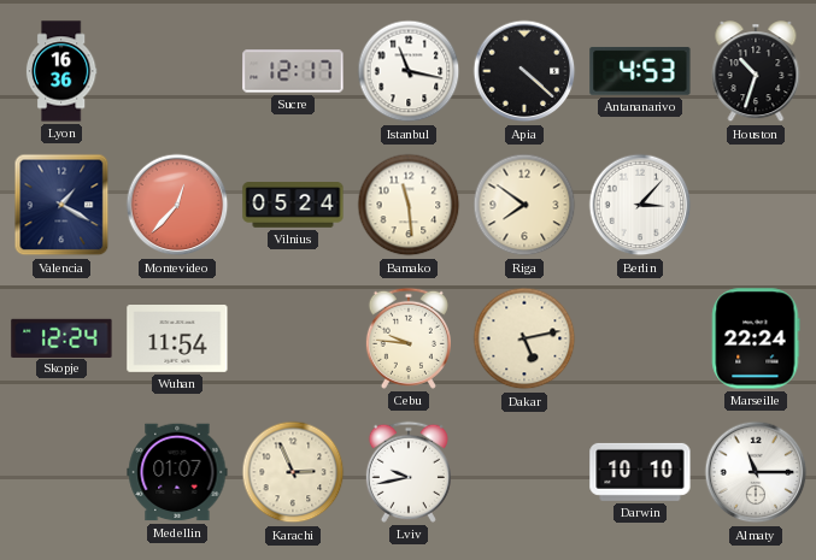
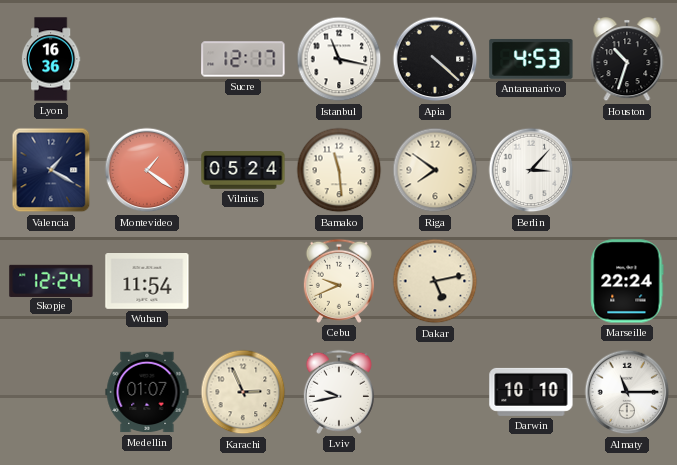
Montevideo: 12:37 -> 1:21
Cebu: 9:46 -> 9:41
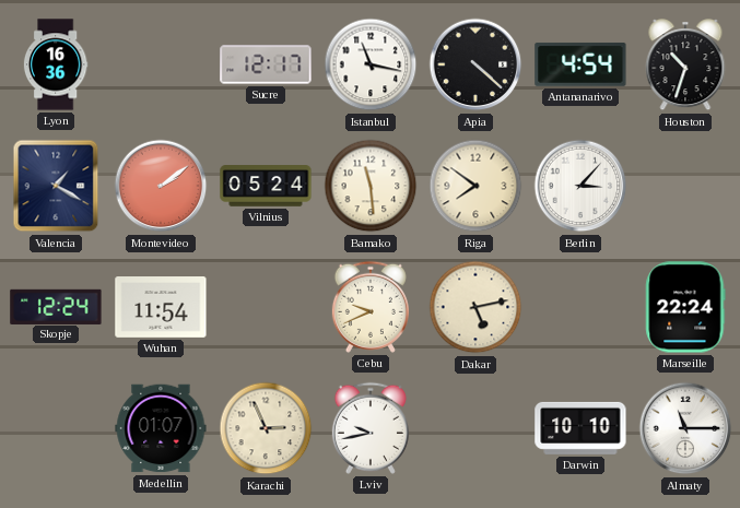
Antananarivo: 4:53 -> 4:54
Montevideo: 1:21 -> 2:09
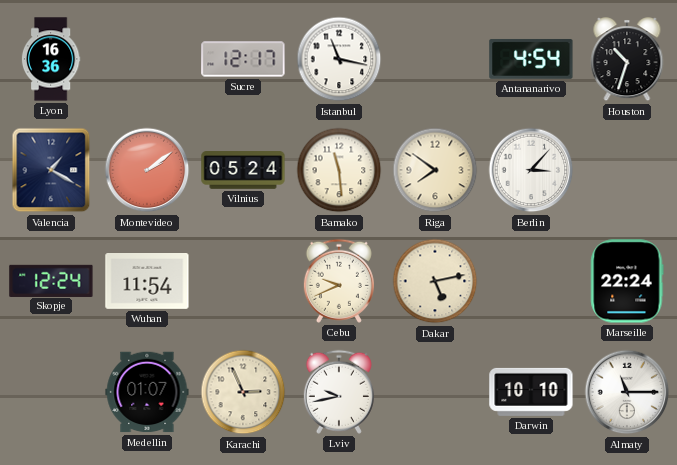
Apia: 4:22 -> none
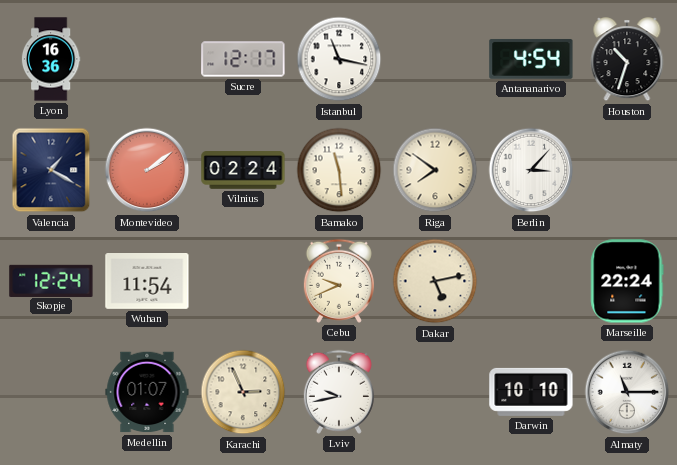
Vilnius: 05:24 -> 02:24
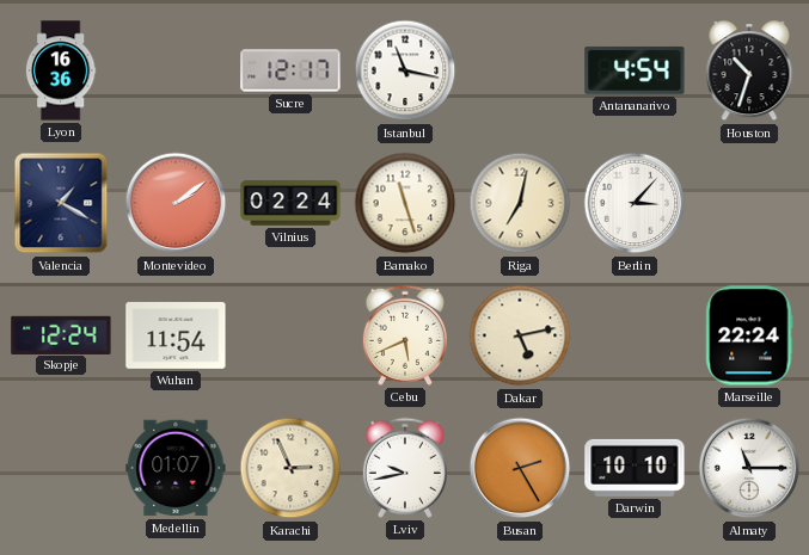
Bamako: 11:29 -> 11:27
Riga: 7:51 -> 7:02
Cebu: 9:41 -> 5:41
Busan: none -> 2:25
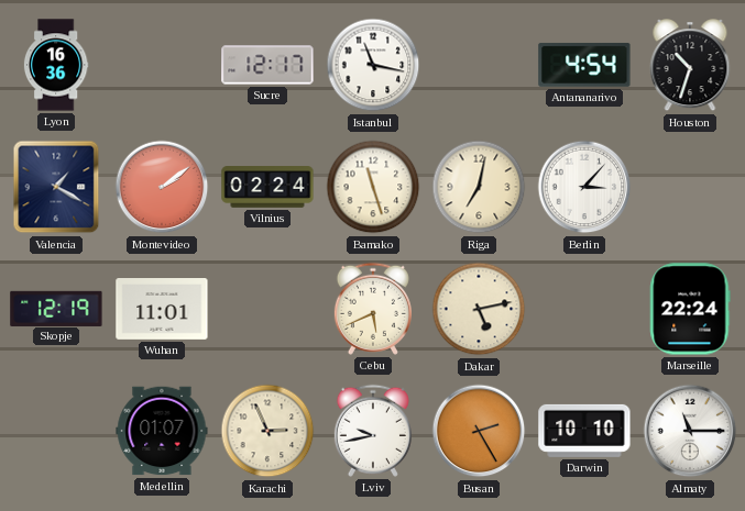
Skopje: 12:24 -> 12:19
Wuhan: 11:54 -> 11:01
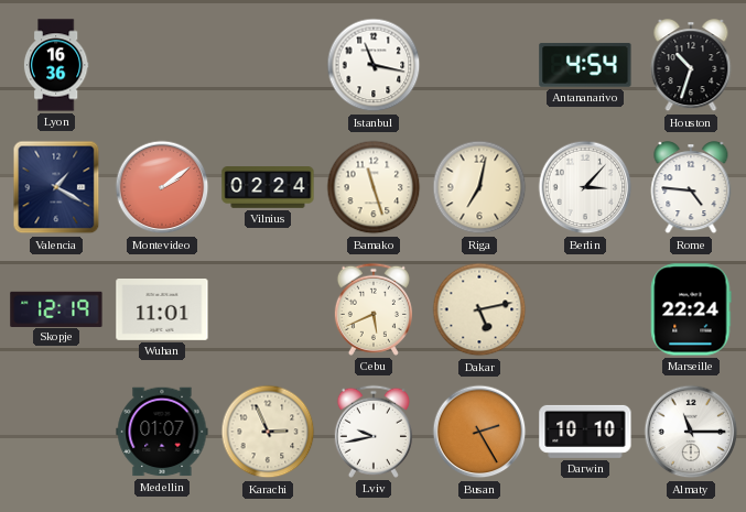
Sucre: 12:17 -> none
Rome: none -> 4:46
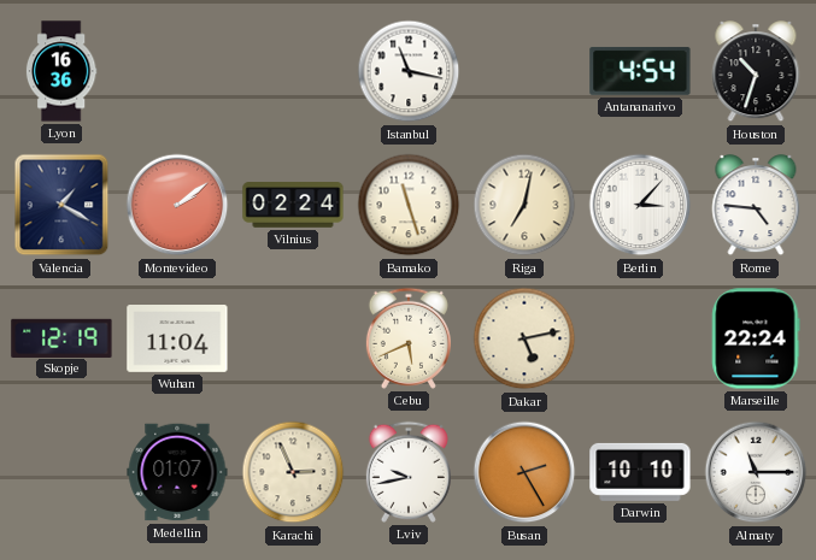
Wuhan: 11:01 -> 11:04
